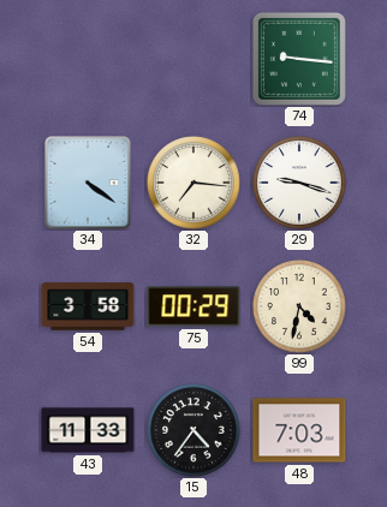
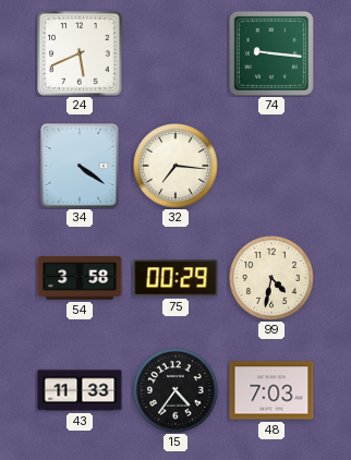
24: none -> 5:41
29: 9:18 -> none
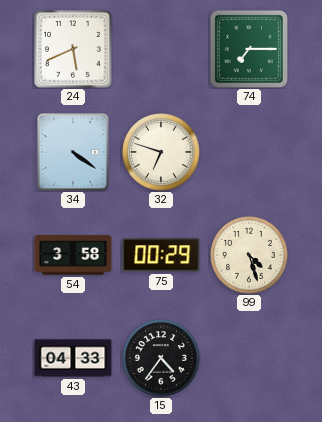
74: 9:16 -> 7:15
32: 7:16 -> 6:48
99: 4:32 -> 4:27
43: 11:33 -> 04:33
48: 7:03 -> none
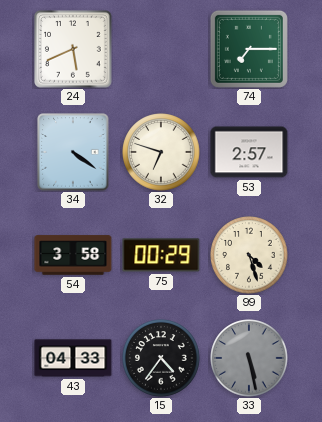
53: none -> 2:57
33: none -> 5:28
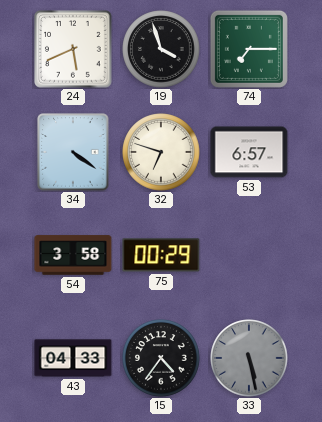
19: none -> 3:57
53: 2:57 -> 6:57
99: 4:27 -> none
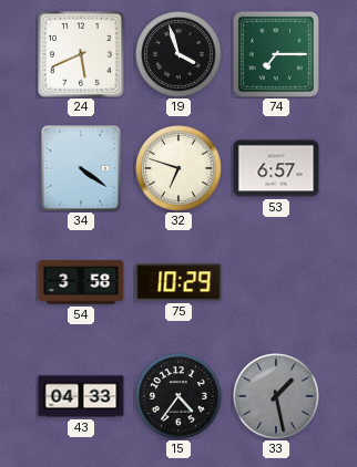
75: 00:29 -> 10:29
33: 5:28 -> 1:28
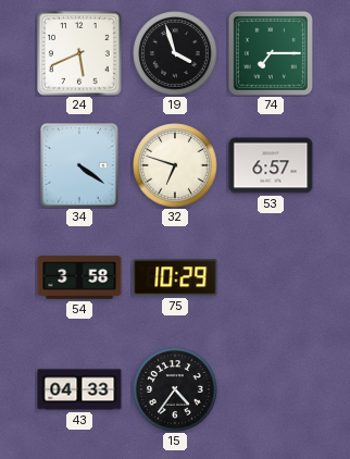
33: 1:28 -> none
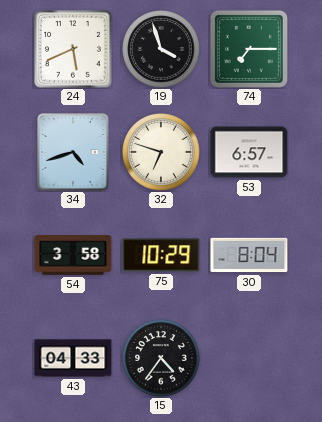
34: 4:21 -> 4:42
30: none -> 8:04
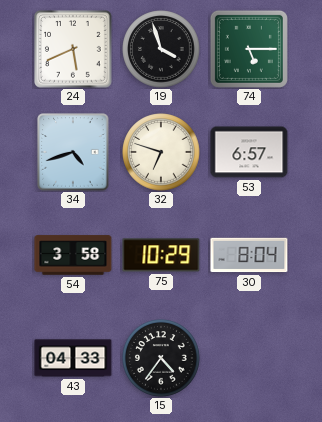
74: 7:15 -> 5:15
